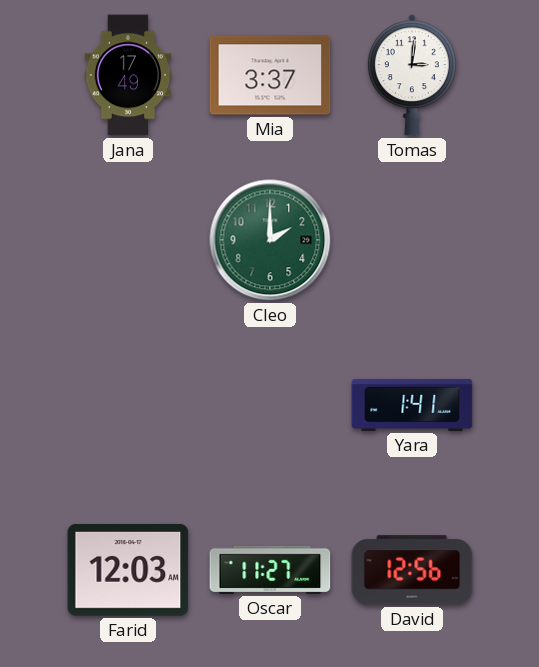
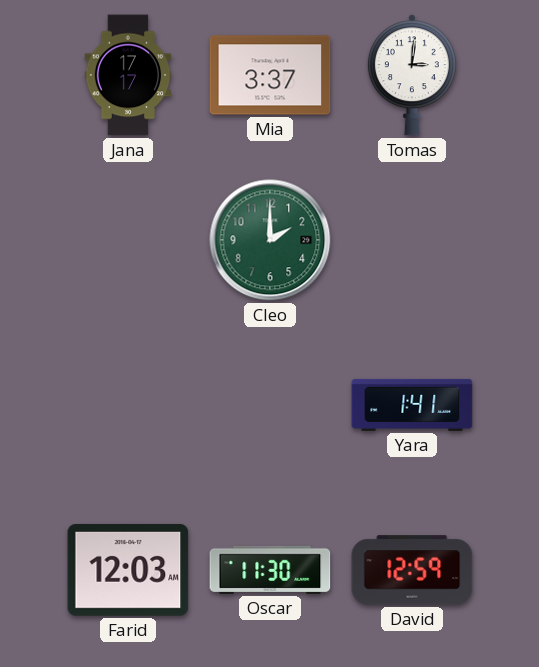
Jana: 17:49 -> 17:17
Oscar: 11:27 -> 11:30
David: 12:56 -> 12:59
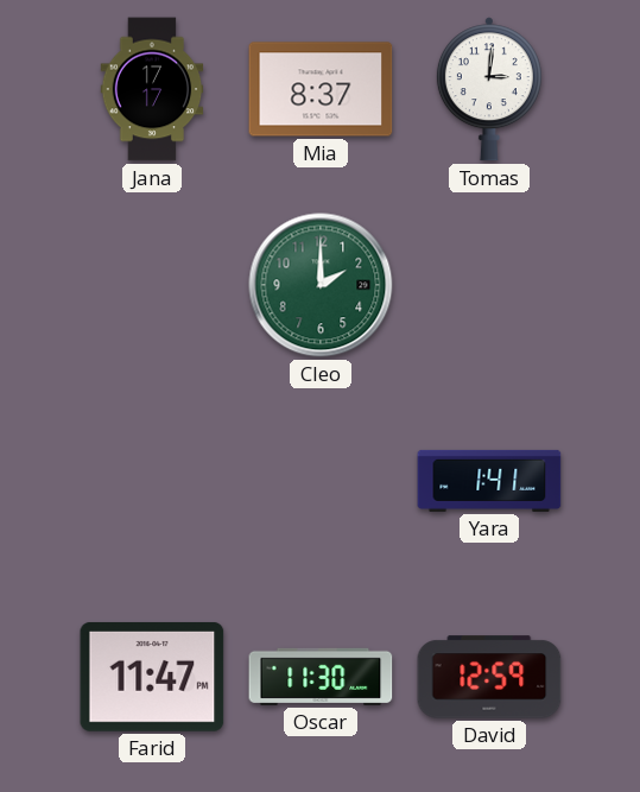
Mia: 3:37 -> 8:37
Farid: 12:03 -> 11:47
